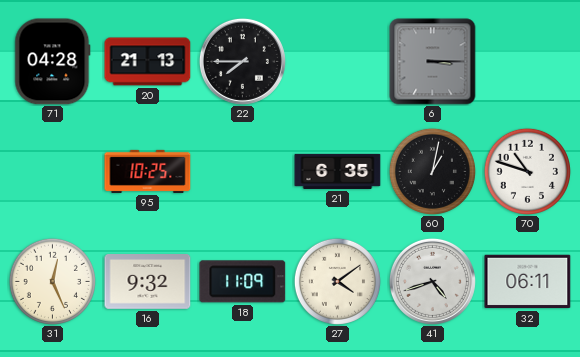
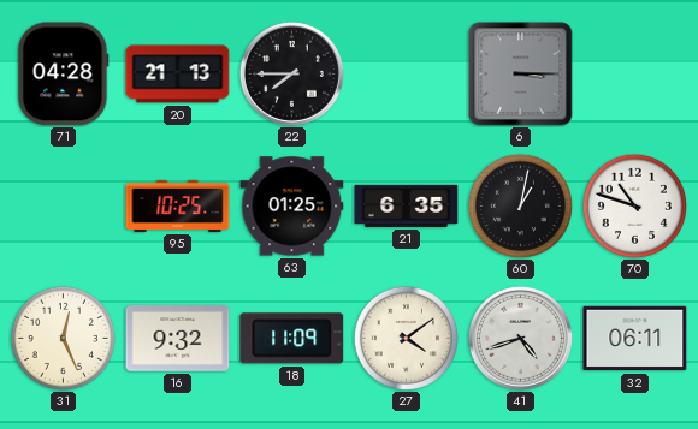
63: none -> 01:25
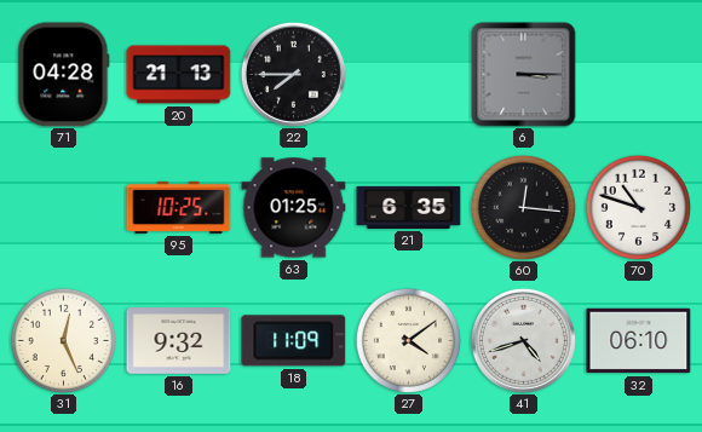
60: 1:02 -> 12:16
32: 06:11 -> 06:10
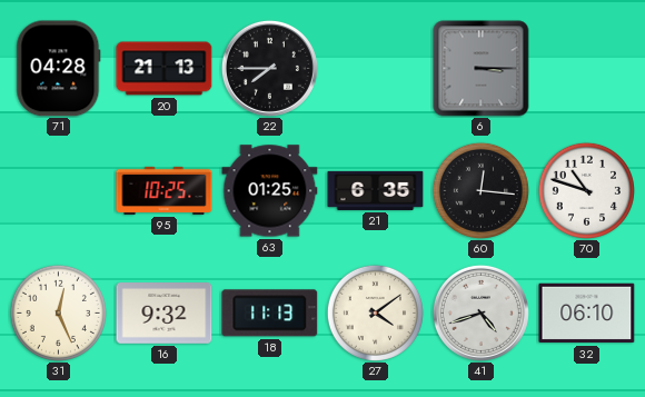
18: 11:09 -> 11:13
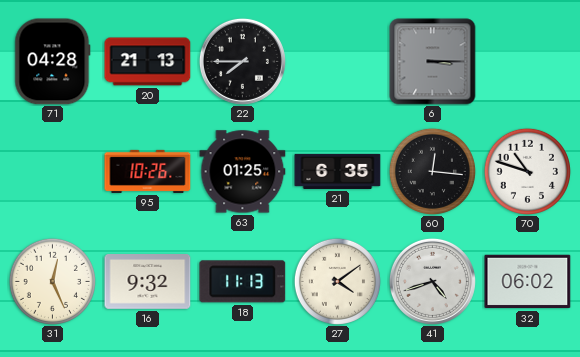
95: 10:25 -> 10:26
32: 06:10 -> 06:02
